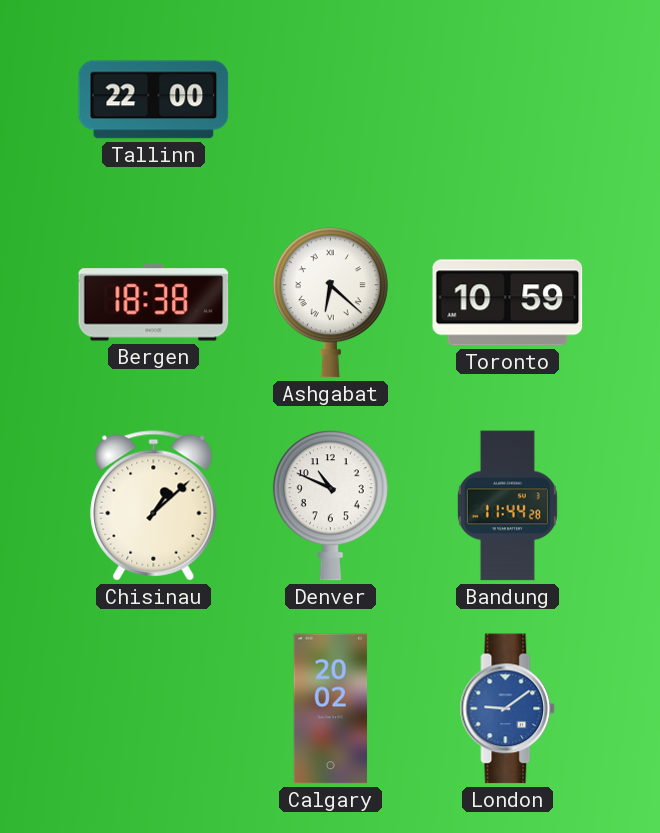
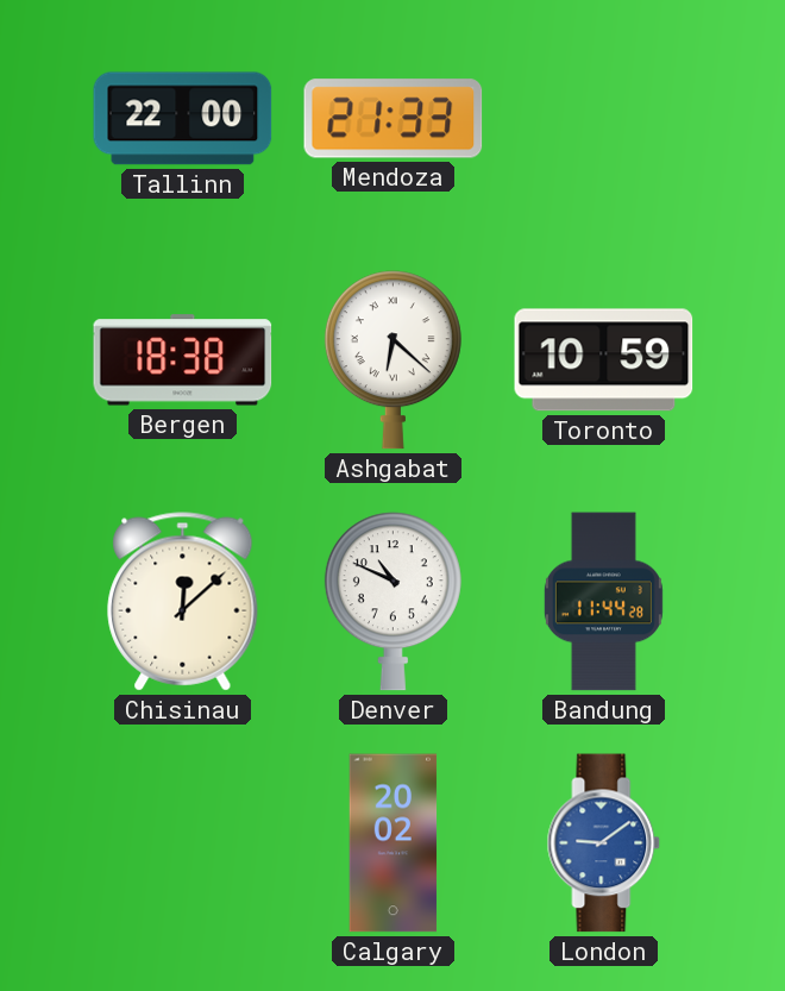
Mendoza: none -> 21:33
Chisinau: 1:08 -> 12:08
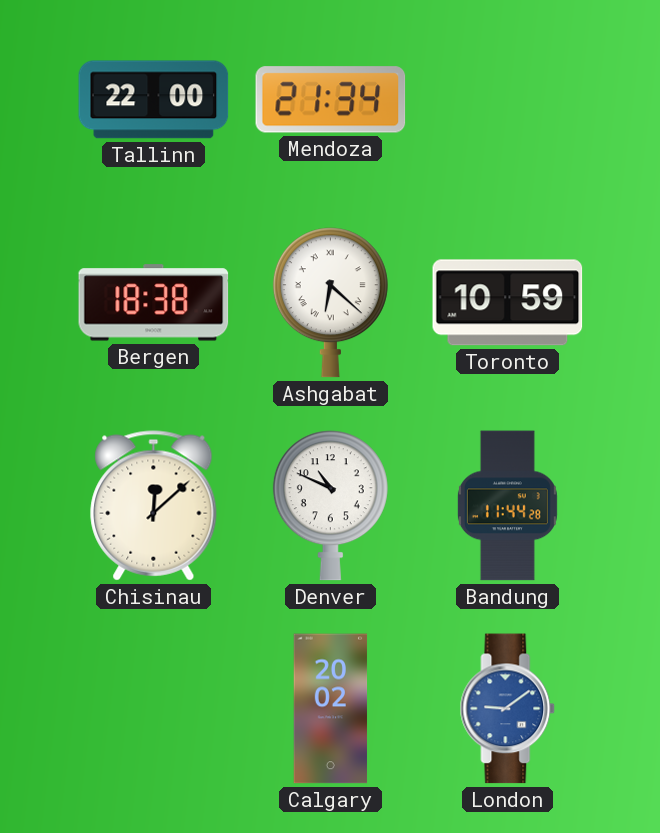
Mendoza: 21:33 -> 21:34
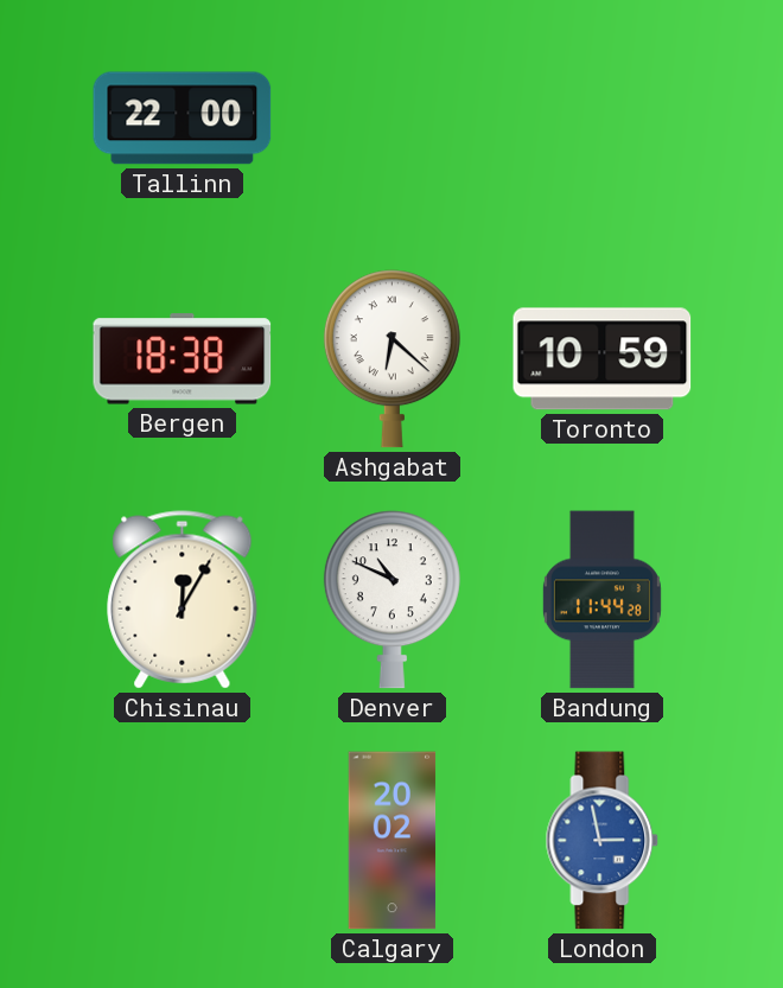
Mendoza: 21:34 -> none
Chisinau: 12:08 -> 12:05
London: 9:09 -> 2:58
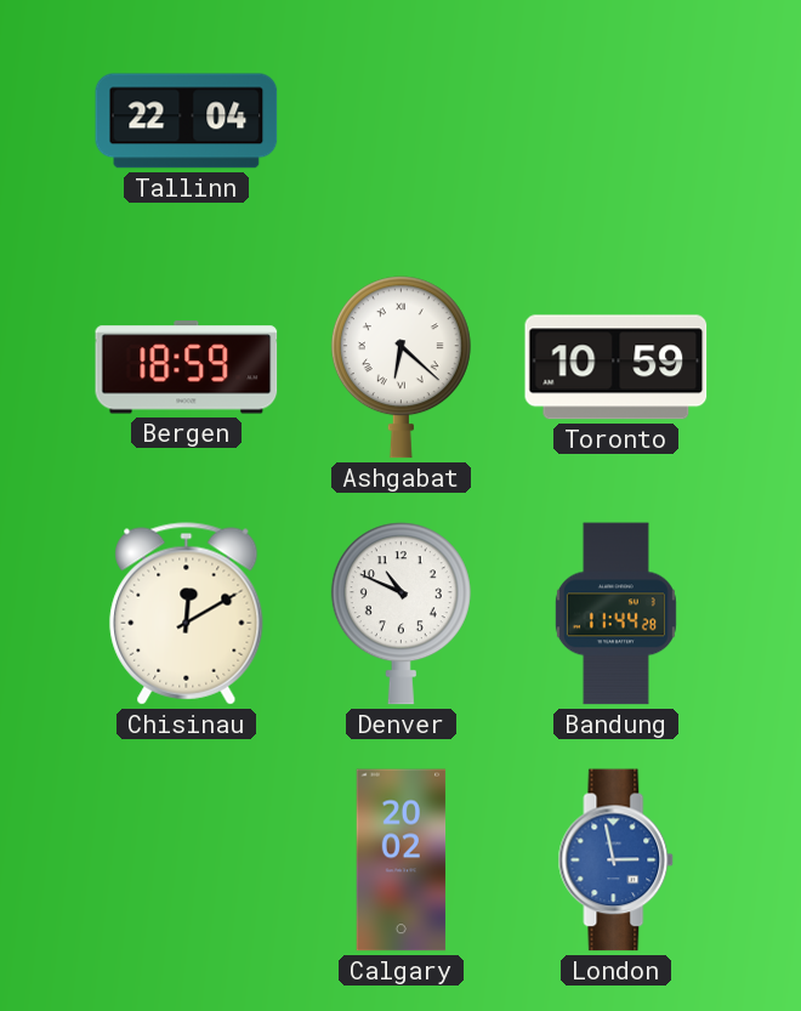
Tallinn: 22:00 -> 22:04
Bergen: 18:38 -> 18:59
Chisinau: 12:05 -> 12:10
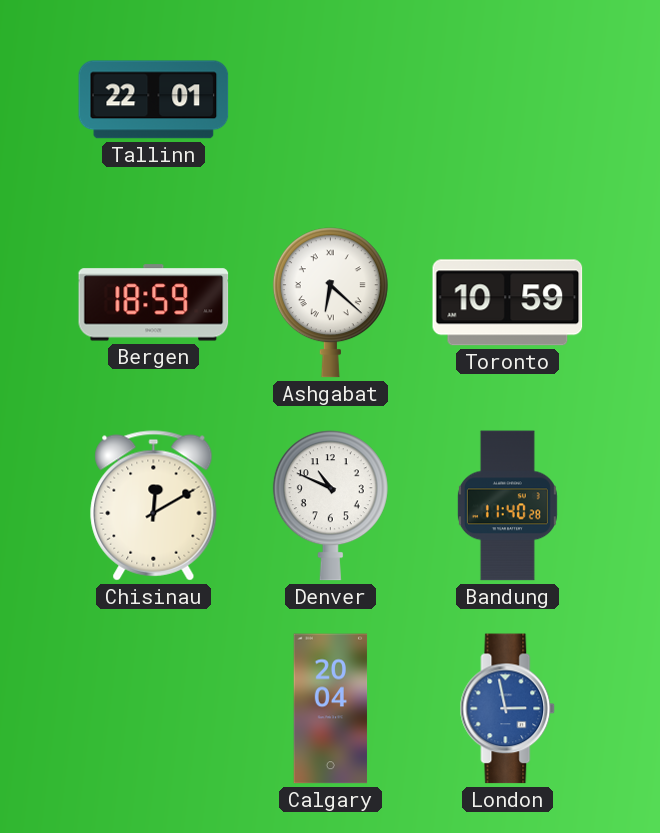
Tallinn: 22:04 -> 22:01
Bandung: 11:44 -> 11:40
Calgary: 20:02 -> 20:04
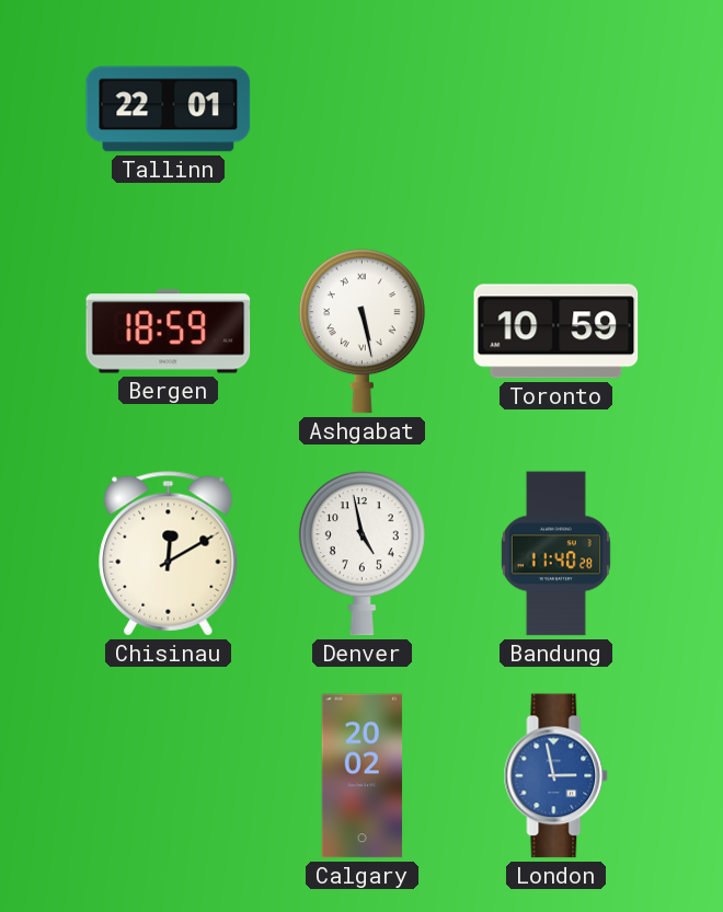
Ashgabat: 6:22 -> 5:28
Denver: 10:49 -> 4:58
Calgary: 20:04 -> 20:02
